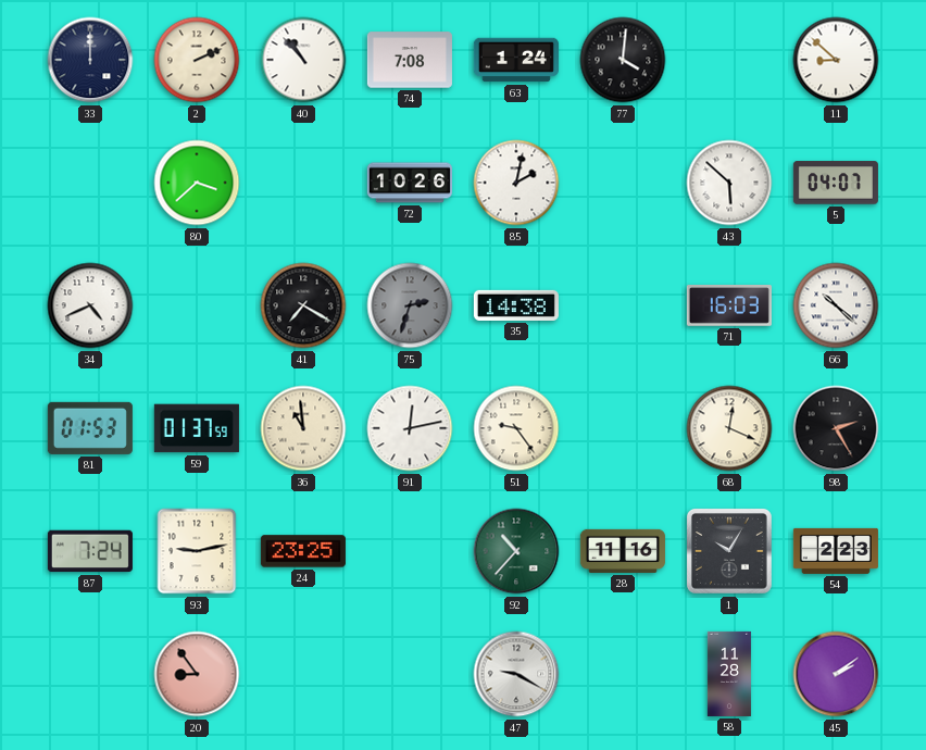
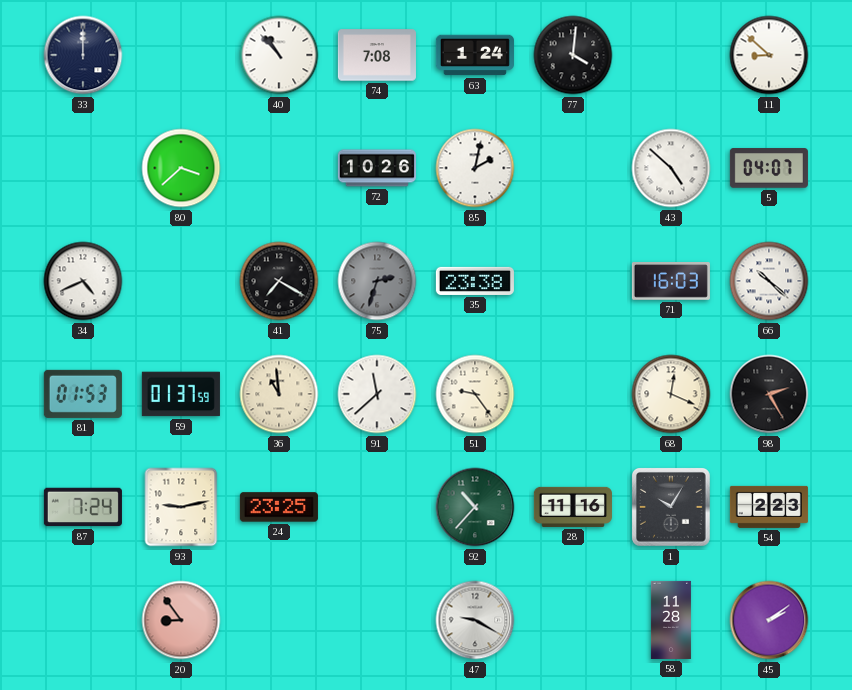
2: 2:11 -> none
43: 5:52 -> 4:52
35: 14:38 -> 23:38
91: 12:13 -> 11:38
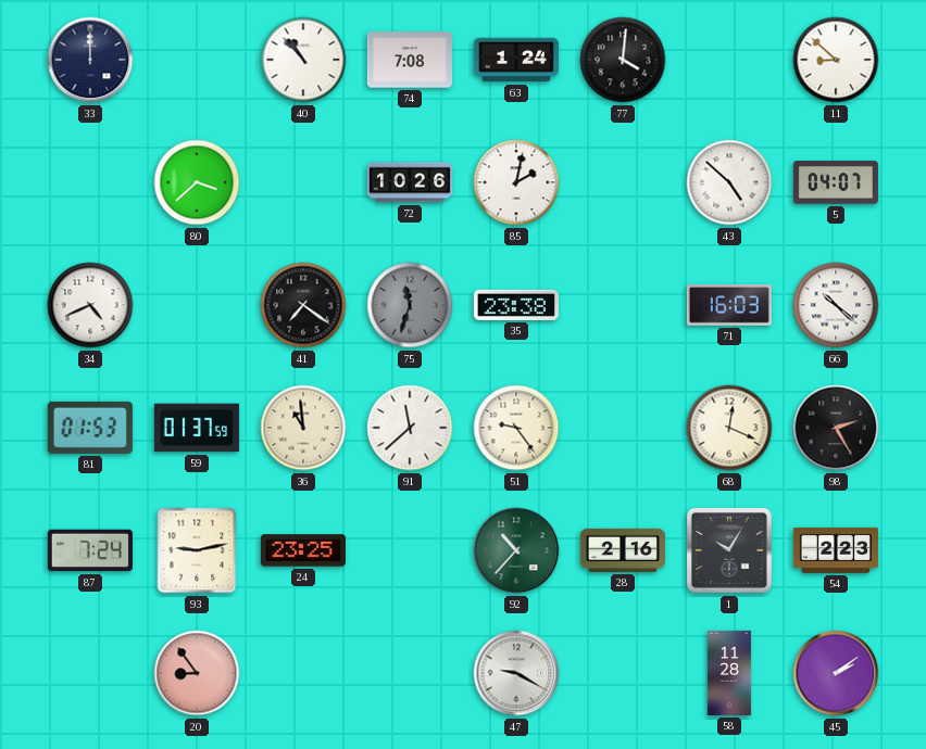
41: 7:20 -> 7:21
75: 2:33 -> 11:33
28: 11:16 -> 2:16
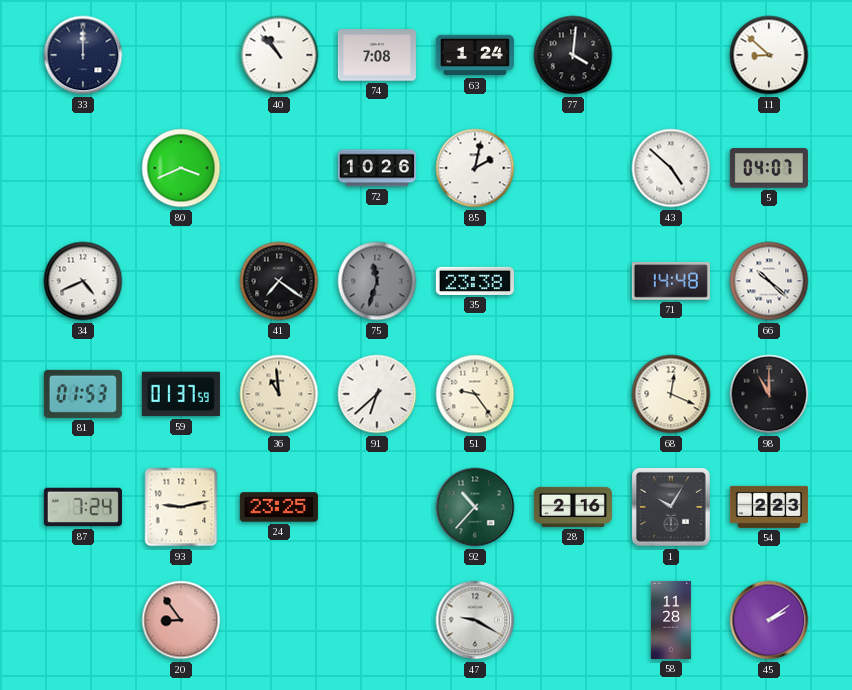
80: 3:38 -> 3:41
71: 16:03 -> 14:48
91: 11:38 -> 6:38
98: 2:25 -> 11:00
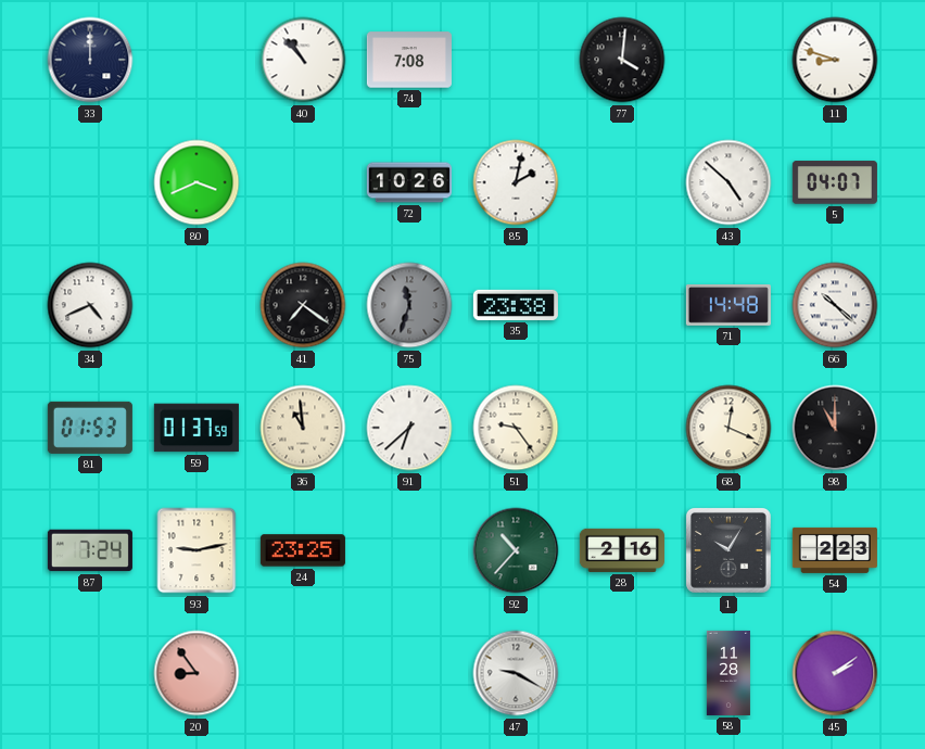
63: 1:24 -> none
11: 8:52 -> 8:48
